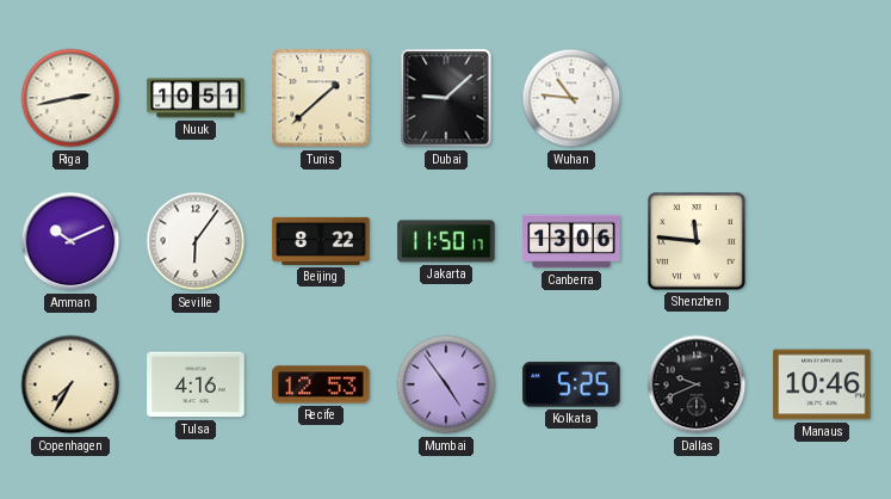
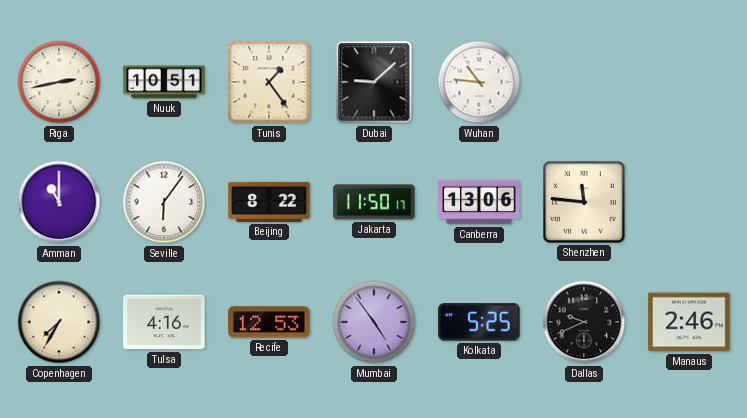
Tunis: 1:38 -> 1:24
Amman: 10:11 -> 11:00
Manaus: 10:46 -> 2:46
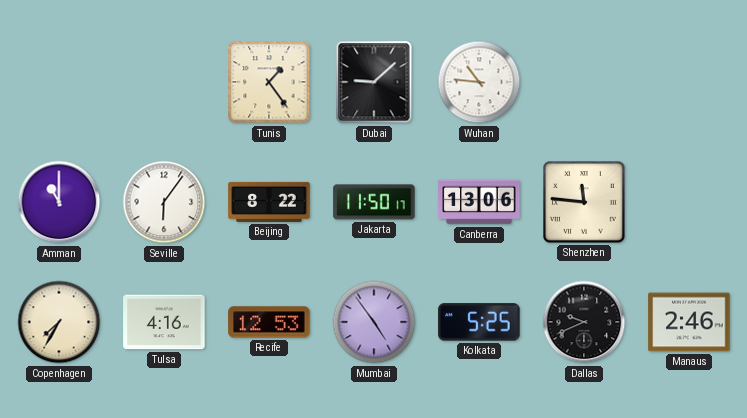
Riga: 2:43 -> none
Nuuk: 10:51 -> none
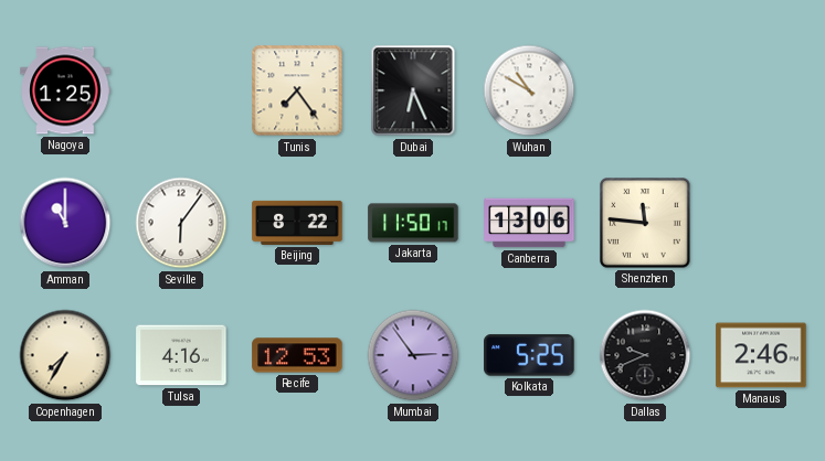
Nagoya: none -> 1:25
Tunis: 1:24 -> 7:24
Dubai: 9:08 -> 6:26
Wuhan: 10:46 -> 10:50
Mumbai: 4:54 -> 2:54
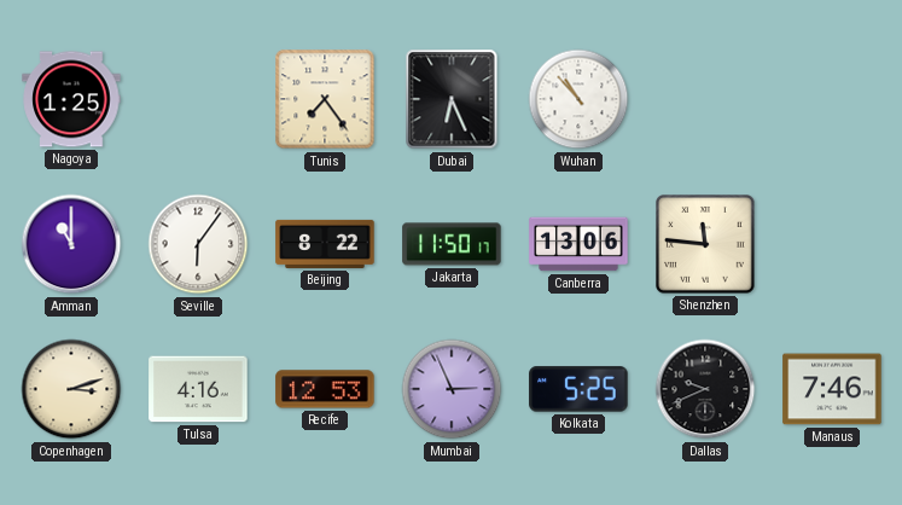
Wuhan: 10:50 -> 10:53
Copenhagen: 7:35 -> 3:12
Mumbai: 2:54 -> 2:56
Manaus: 2:46 -> 7:46
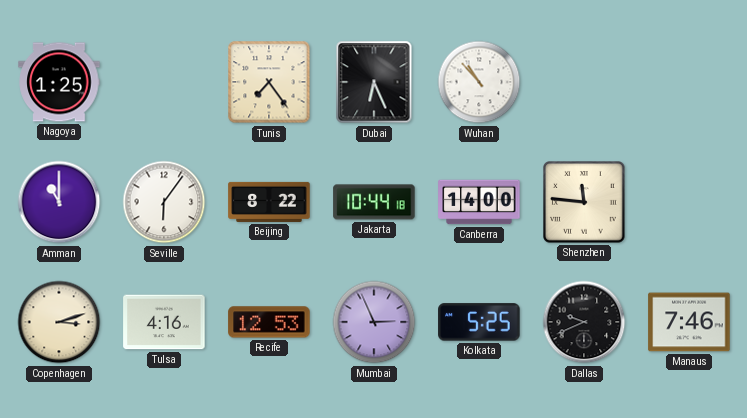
Jakarta: 11:50 -> 10:44
Canberra: 13:06 -> 14:00
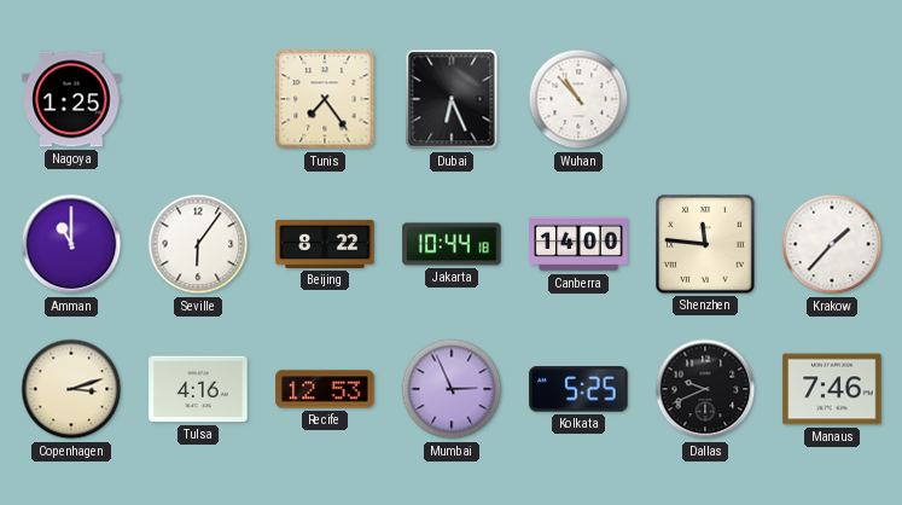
Krakow: none -> 1:37
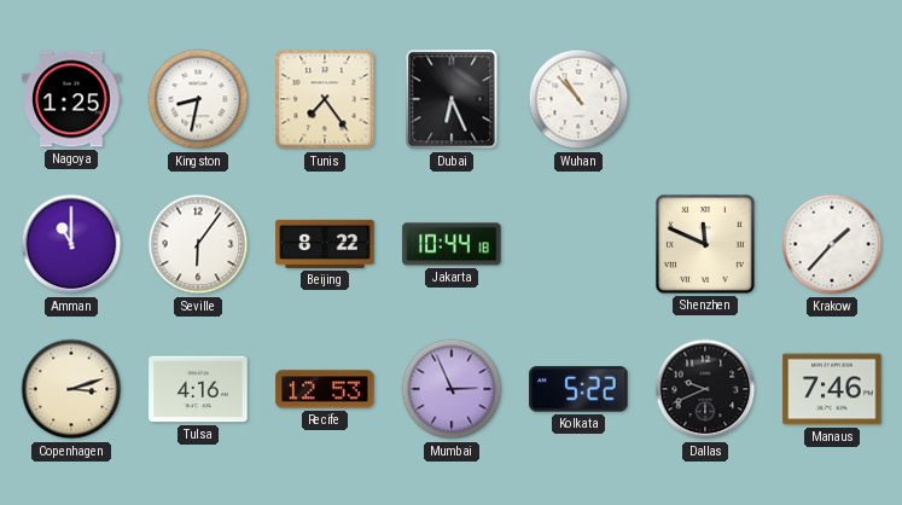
Kingston: none -> 8:32
Canberra: 14:00 -> none
Shenzhen: 11:46 -> 11:49
Kolkata: 5:25 -> 5:22
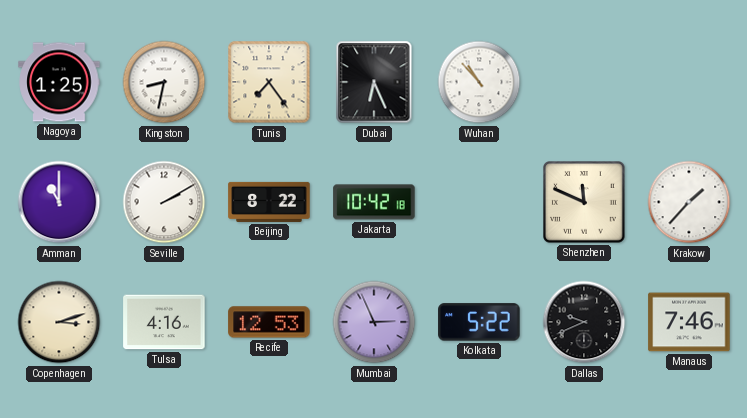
Seville: 6:06 -> 2:10
Jakarta: 10:44 -> 10:42
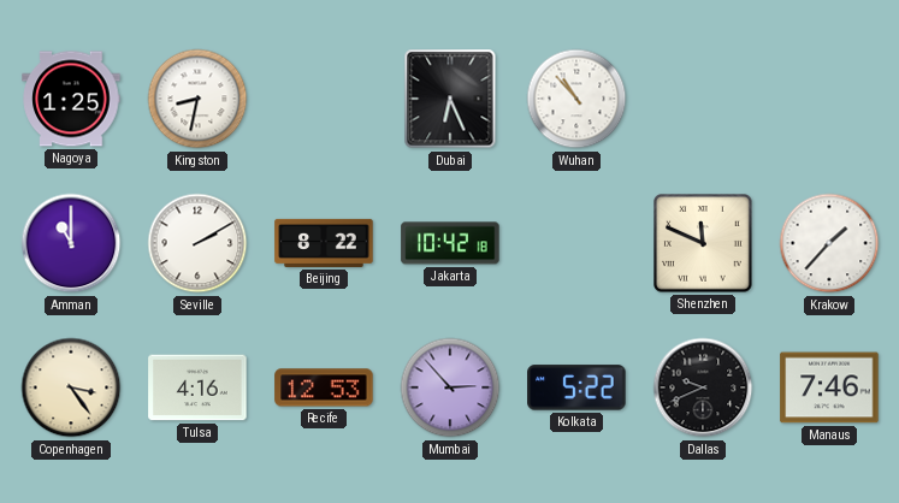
Tunis: 7:24 -> none
Copenhagen: 3:12 -> 3:24
Mumbai: 2:56 -> 2:53
